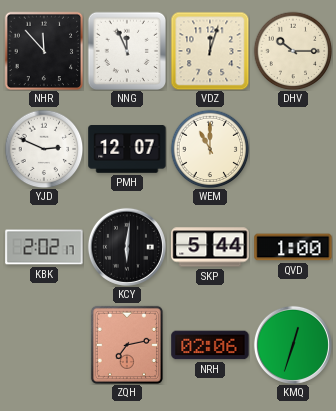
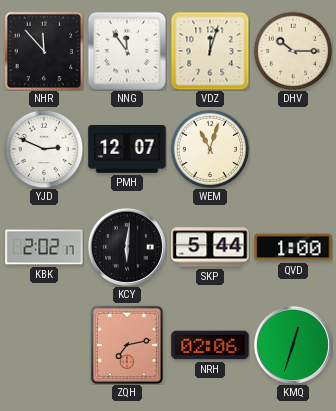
NNG: 11:56 -> 11:54
WEM: 11:00 -> 11:03
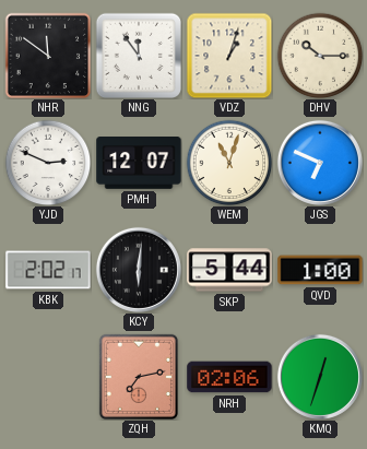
NHR: 11:53 -> 11:51
VDZ: 12:03 -> 1:03
JGS: none -> 6:49
